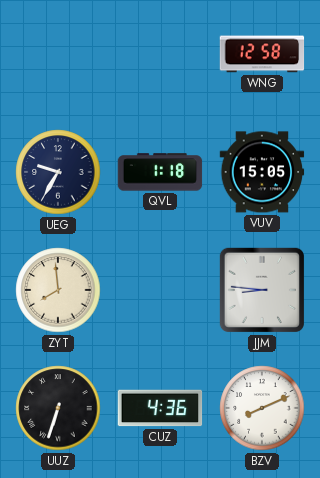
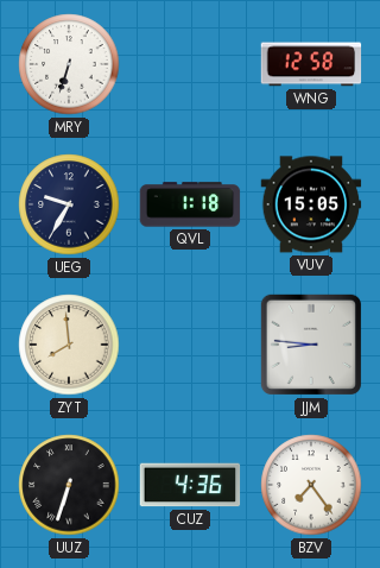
MRY: none -> 6:33
BZV: 8:11 -> 7:24
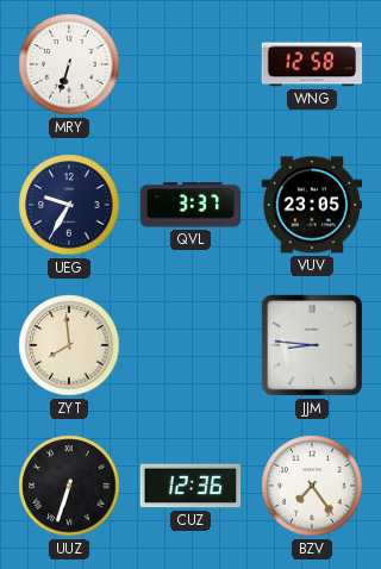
QVL: 1:18 -> 3:37
VUV: 15:05 -> 23:05
CUZ: 4:36 -> 12:36
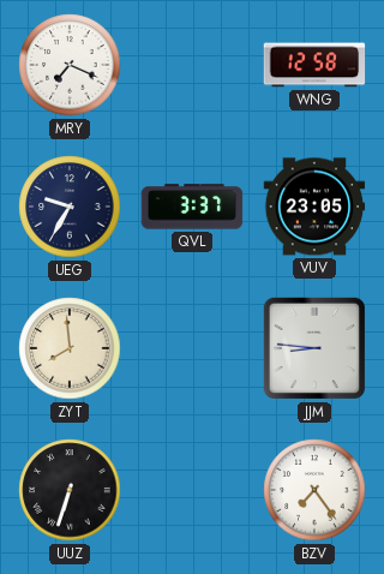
MRY: 6:33 -> 7:19
CUZ: 12:36 -> none
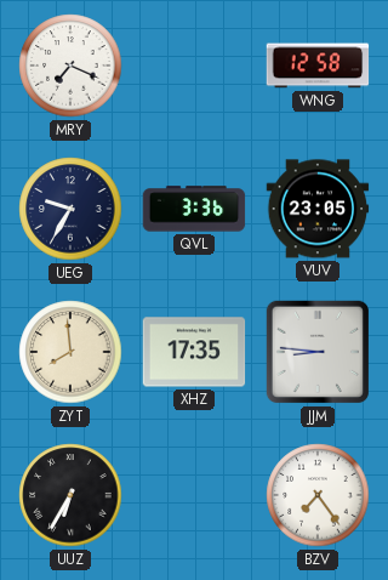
QVL: 3:37 -> 3:36
XHZ: none -> 17:35
UUZ: 6:33 -> 6:35
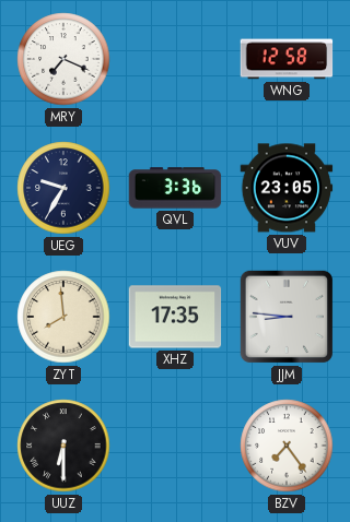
UUZ: 6:35 -> 6:30
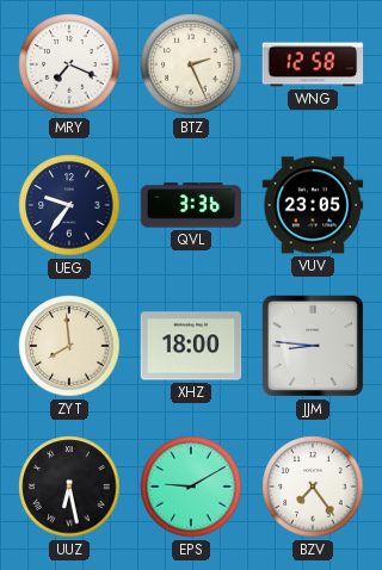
BTZ: none -> 2:26
UEG: 9:35 -> 9:36
XHZ: 17:35 -> 18:00
UUZ: 6:30 -> 6:28
EPS: none -> 9:10
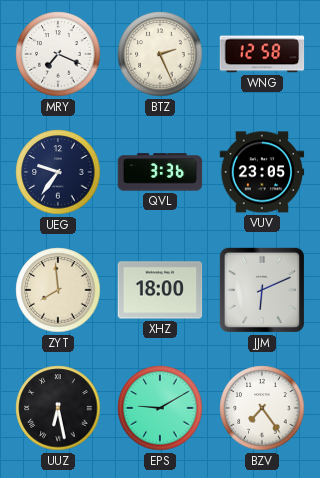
JJM: 8:46 -> 6:11
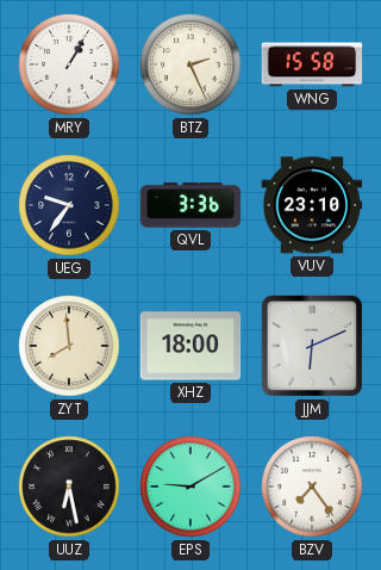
MRY: 7:19 -> 1:05
WNG: 12:58 -> 15:58
VUV: 23:05 -> 23:10
